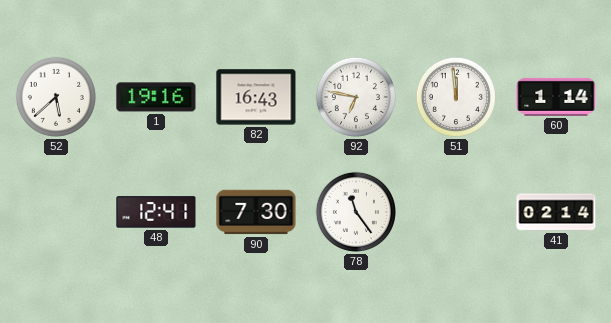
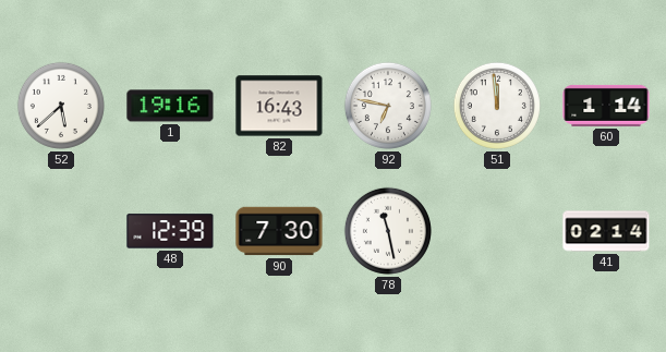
48: 12:41 -> 12:39
78: 11:24 -> 11:28
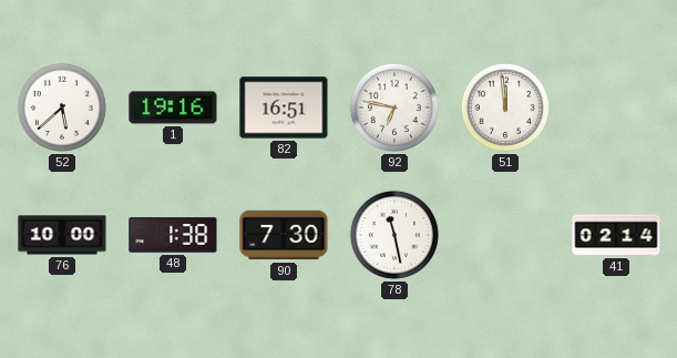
82: 16:43 -> 16:51
60: 1:14 -> none
76: none -> 10:00
48: 12:39 -> 1:38
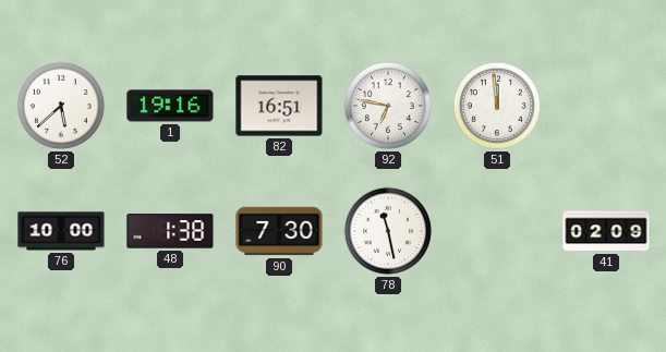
41: 02:14 -> 02:09
